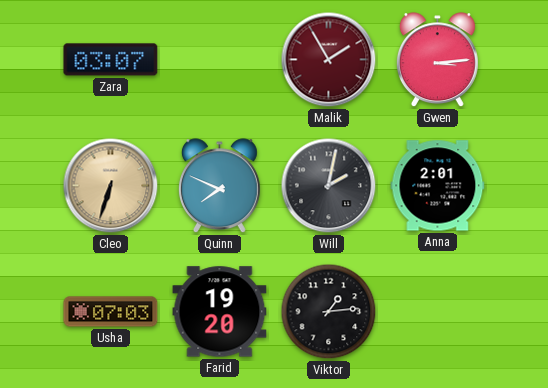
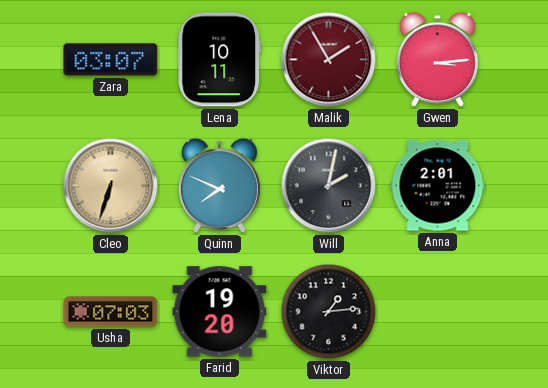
Lena: none -> 10:11
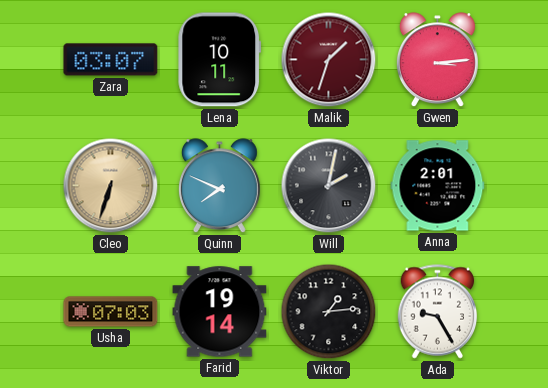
Malik: 1:55 -> 1:33
Farid: 19:20 -> 19:14
Ada: none -> 9:25
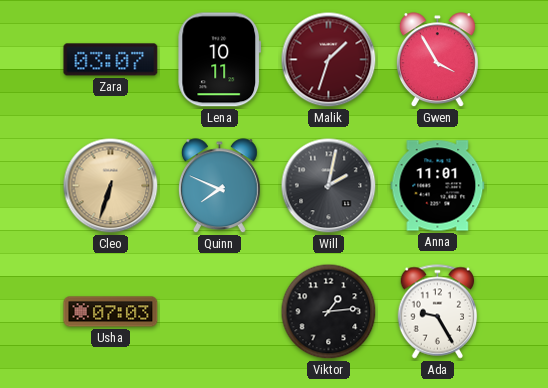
Gwen: 3:14 -> 3:55
Anna: 2:01 -> 11:01
Farid: 19:14 -> none
